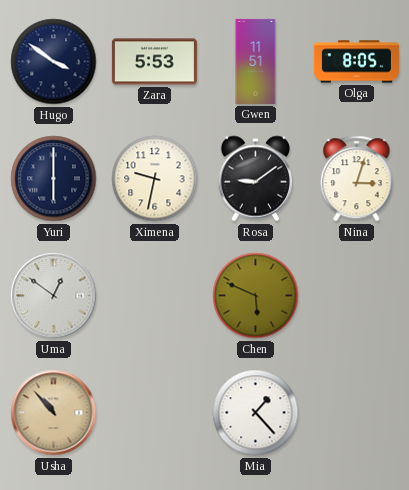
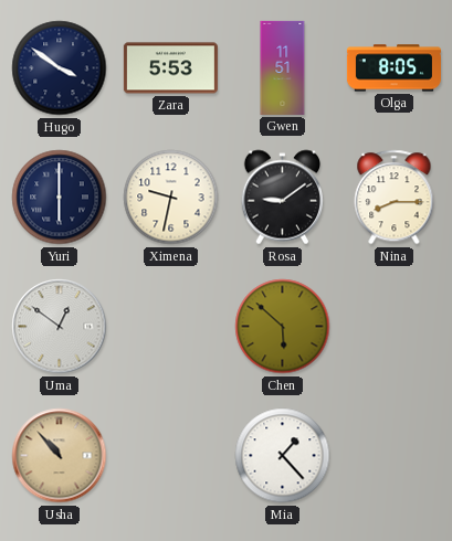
Nina: 3:03 -> 8:15
Chen: 5:49 -> 5:52
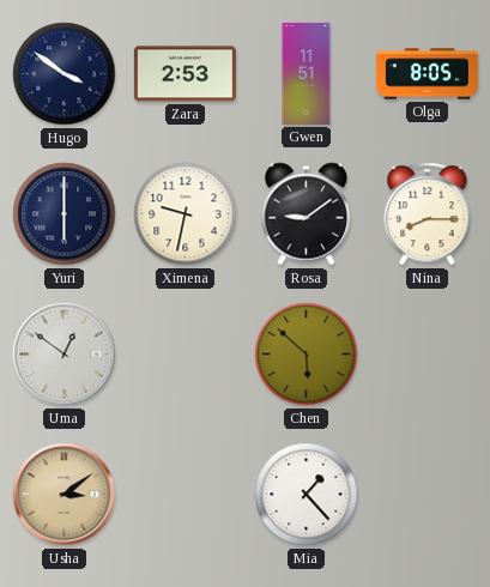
Zara: 5:53 -> 2:53
Usha: 10:53 -> 3:09
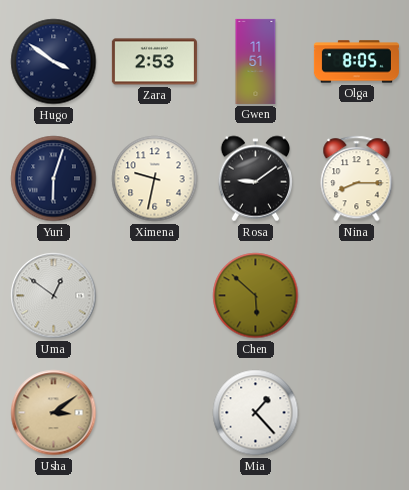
Yuri: 6:00 -> 6:03
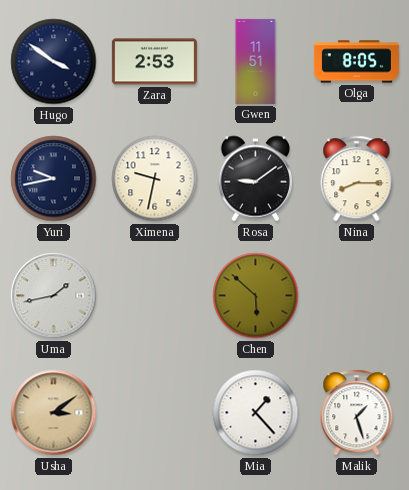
Yuri: 6:03 -> 9:43
Uma: 12:51 -> 1:43
Malik: none -> 1:27
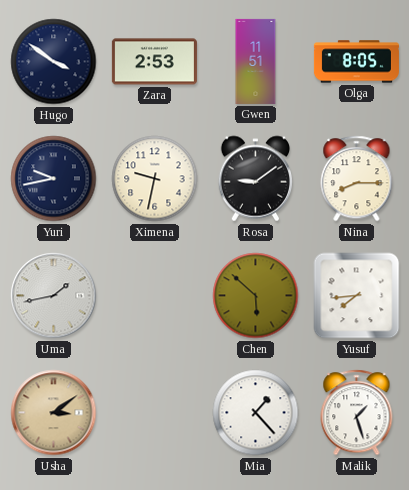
Yusuf: none -> 7:44
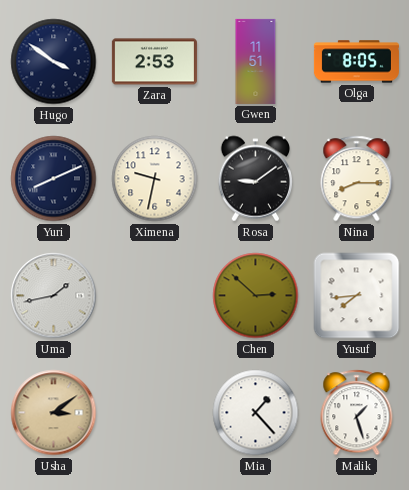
Yuri: 9:43 -> 8:11
Chen: 5:52 -> 2:52
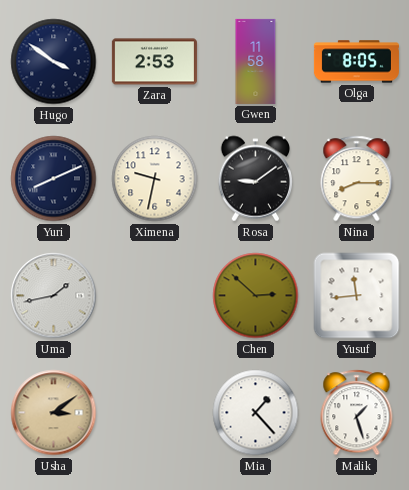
Gwen: 11:51 -> 11:58
Yusuf: 7:44 -> 11:44
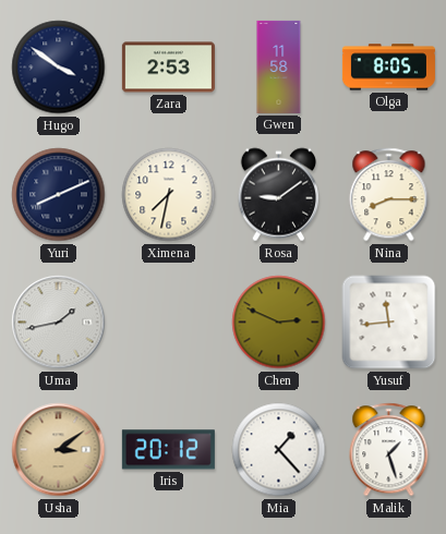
Ximena: 9:32 -> 7:32
Chen: 2:52 -> 2:49
Iris: none -> 20:12
